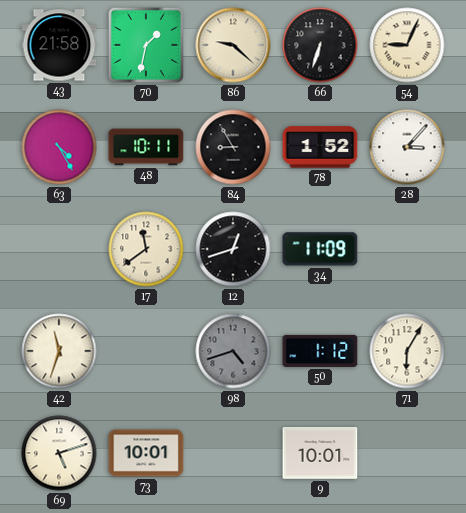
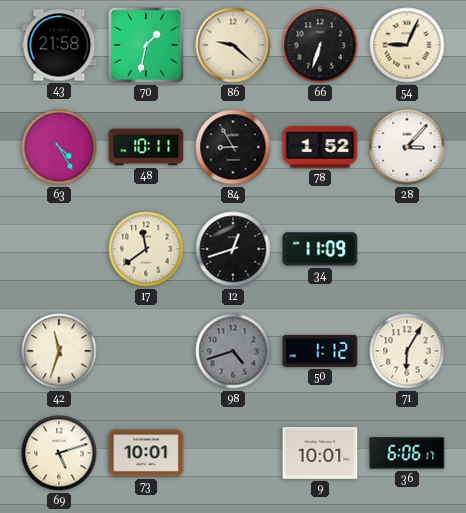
36: none -> 6:06
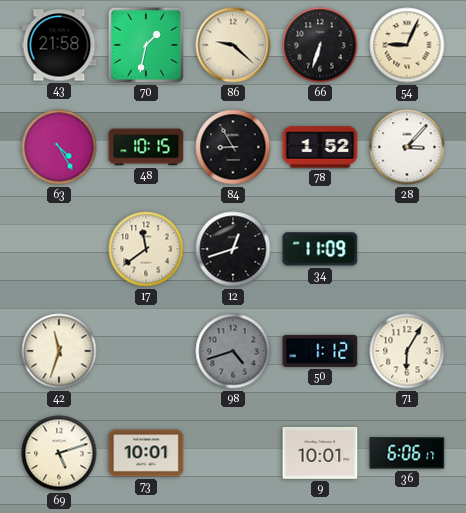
48: 10:11 -> 10:15
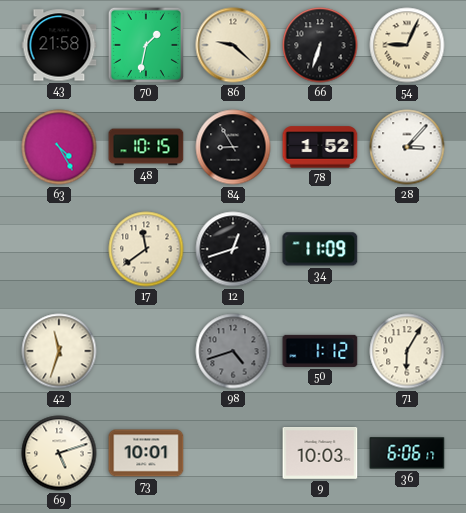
9: 10:01 -> 10:03
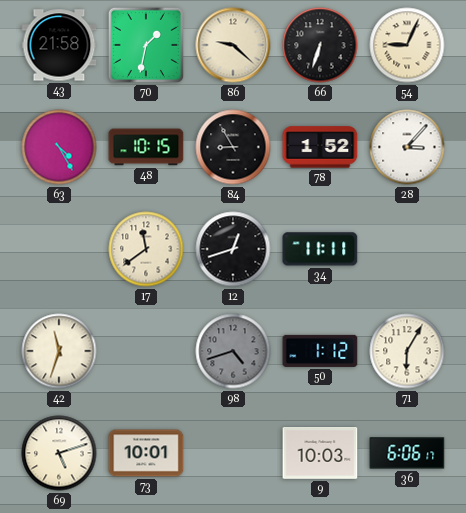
34: 11:09 -> 11:11
